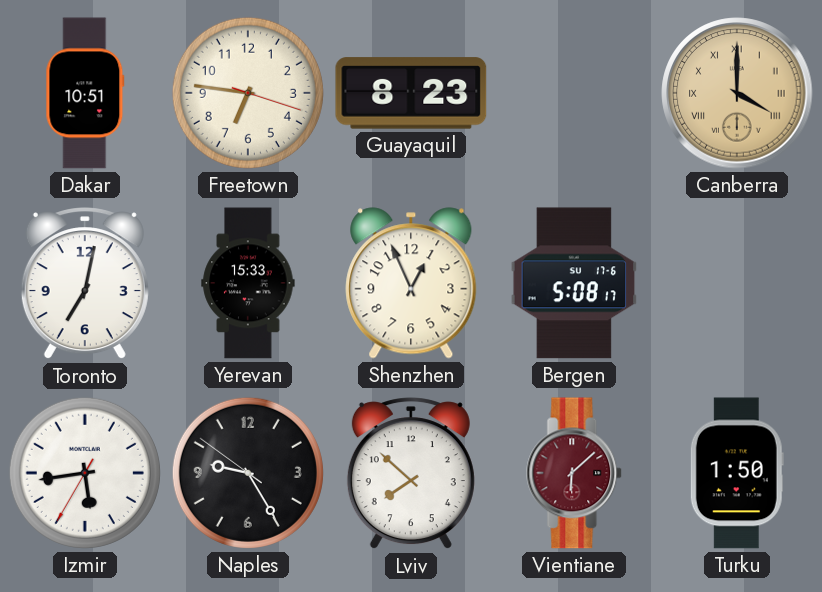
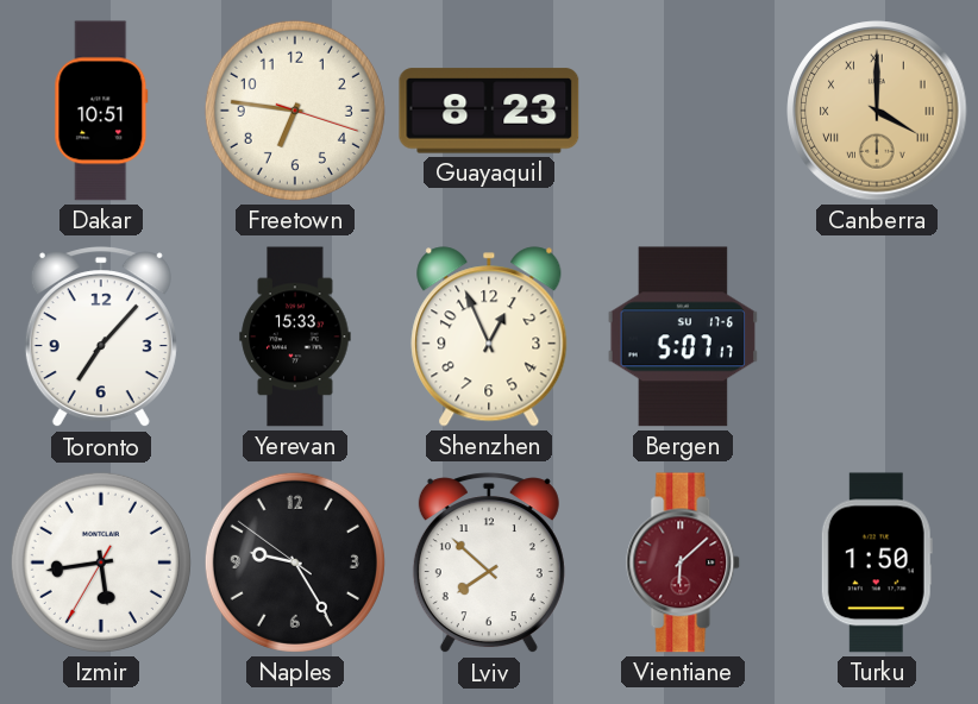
Toronto: 7:02 -> 7:07
Bergen: 5:08 -> 5:07
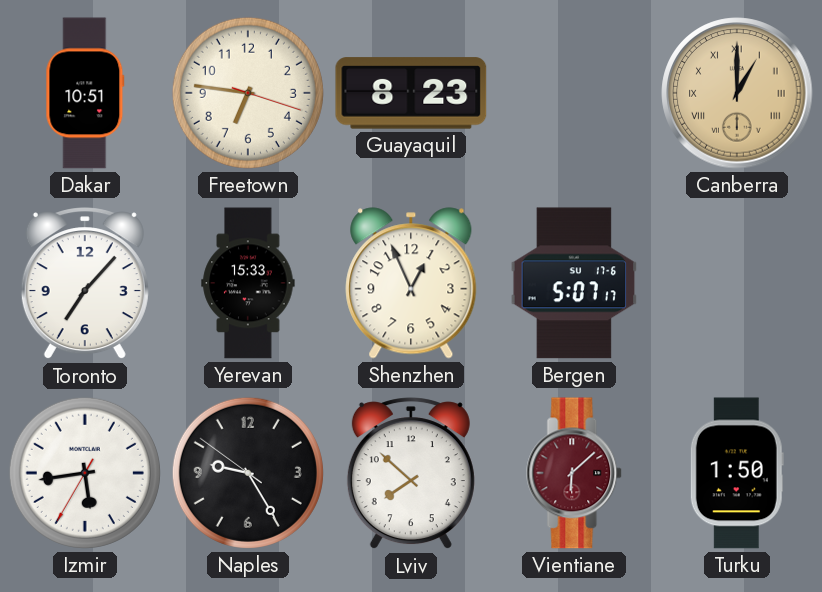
Canberra: 4:00 -> 1:00
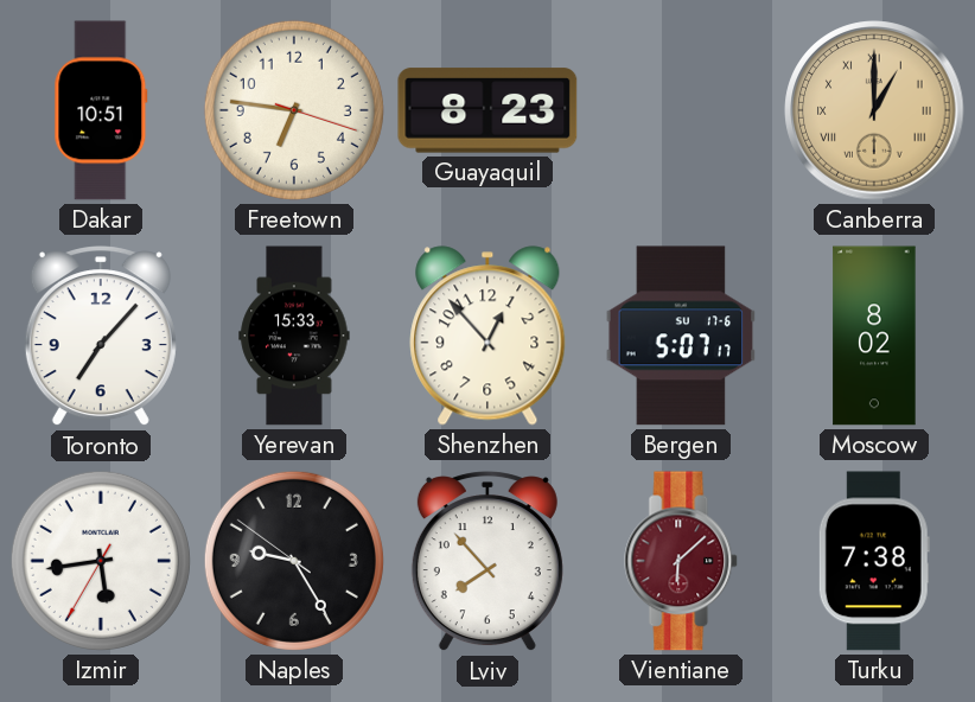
Shenzhen: 12:56 -> 12:53
Moscow: none -> 8:02
Lviv: 7:52 -> 7:53
Turku: 1:50 -> 7:38
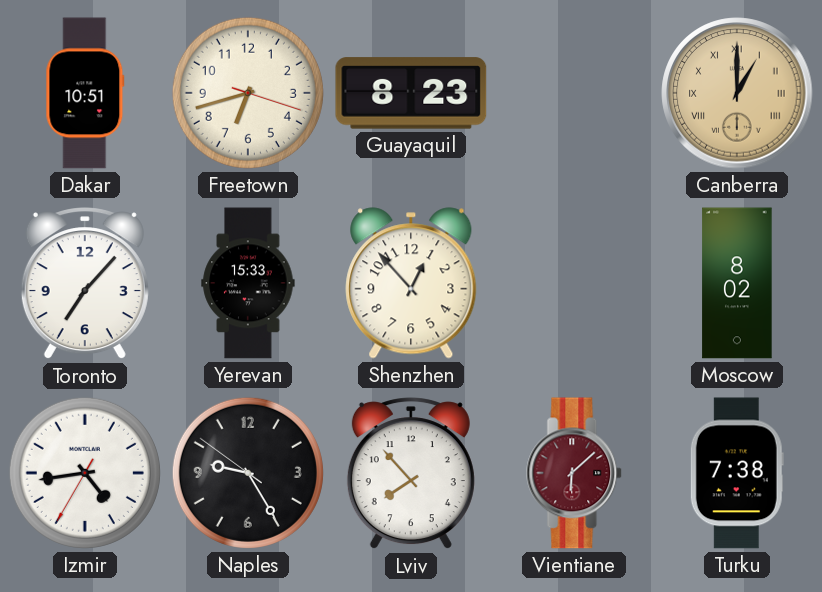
Freetown: 6:46 -> 6:42
Bergen: 5:07 -> none
Izmir: 5:43 -> 4:43
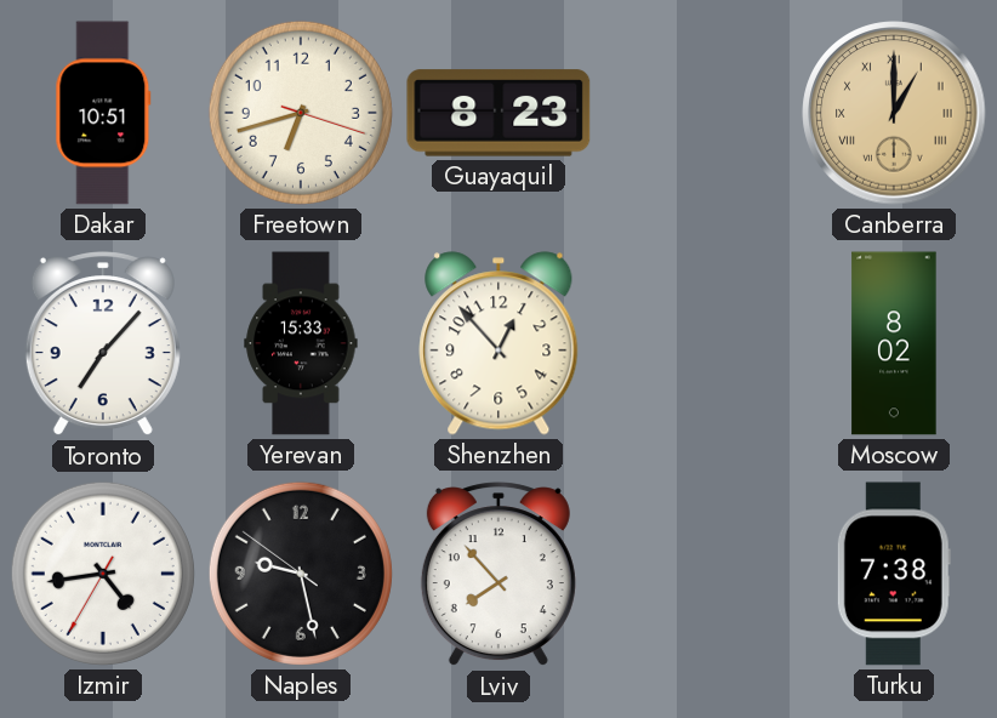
Naples: 9:24 -> 9:27
Vientiane: 6:08 -> none
